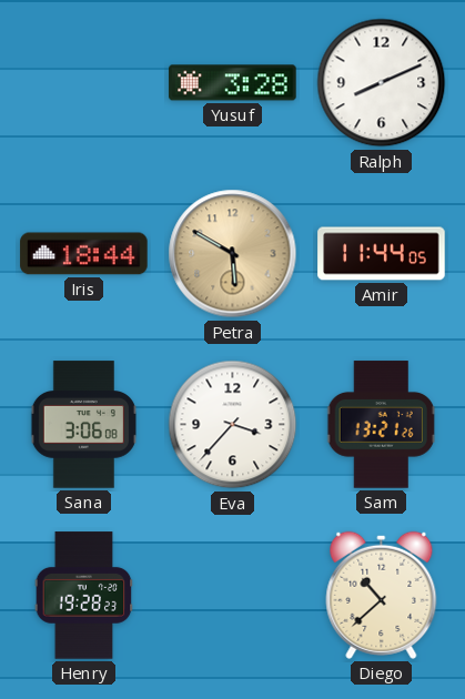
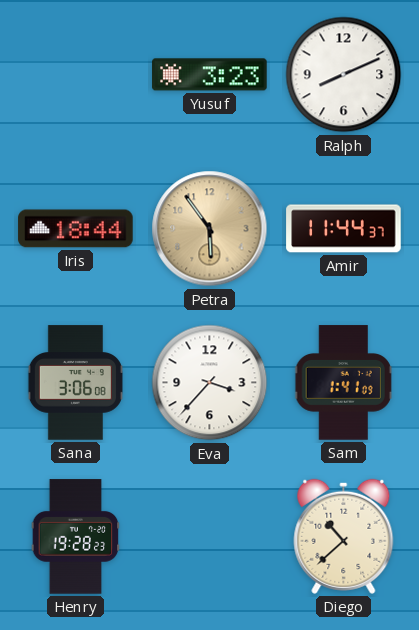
Yusuf: 3:28 -> 3:23
Petra: 5:50 -> 5:54
Amir: 11:44:05 -> 11:44:37
Sam: 13:21 -> 1:41
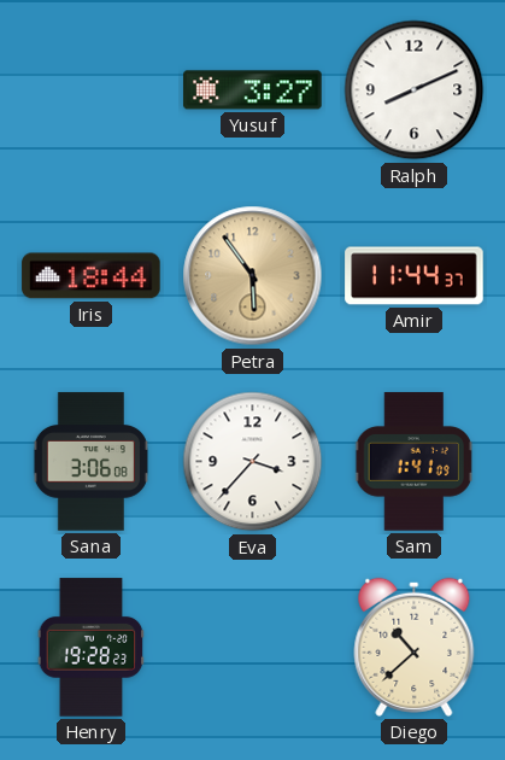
Yusuf: 3:23 -> 3:27
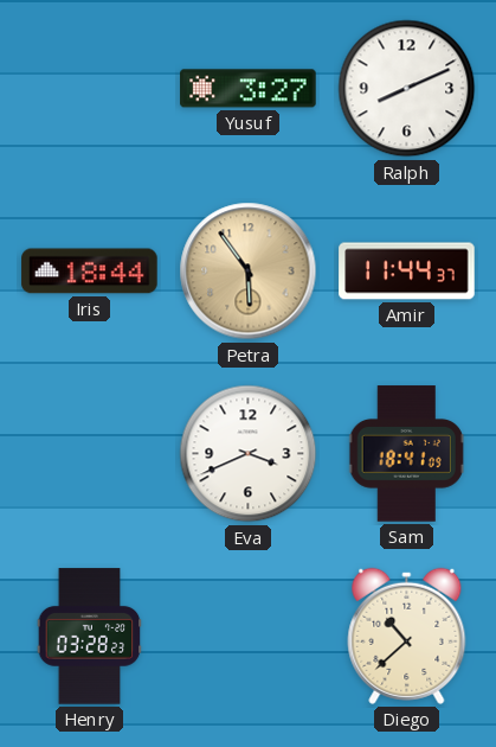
Sana: 3:06 -> none
Eva: 3:37 -> 3:41
Sam: 1:41 -> 18:41
Henry: 19:28 -> 03:28
